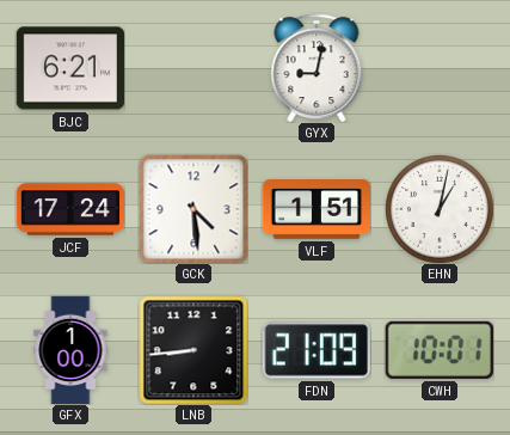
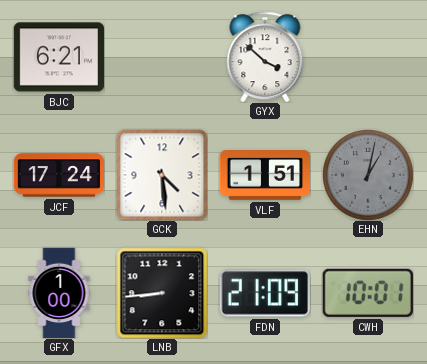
GYX: 9:02 -> 3:52
EHN dial: white -> grey
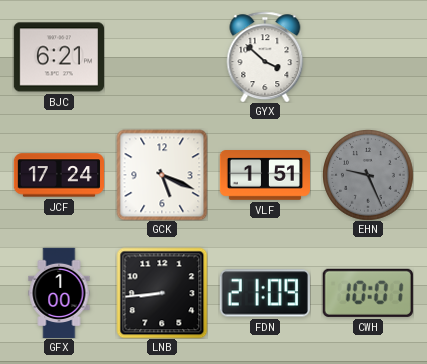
GCK: 4:29 -> 5:19
EHN: 1:02 -> 9:26
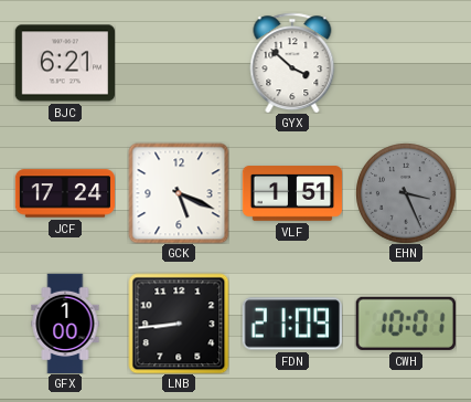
EHN: 9:26 -> 3:26
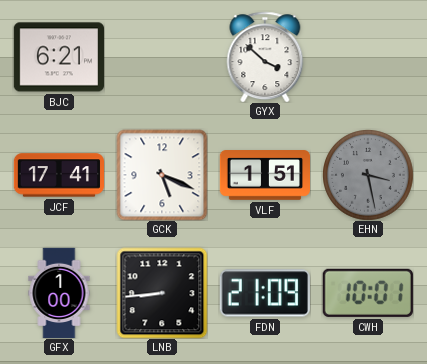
JCF: 17:24 -> 17:41
EHN: 3:26 -> 3:28
